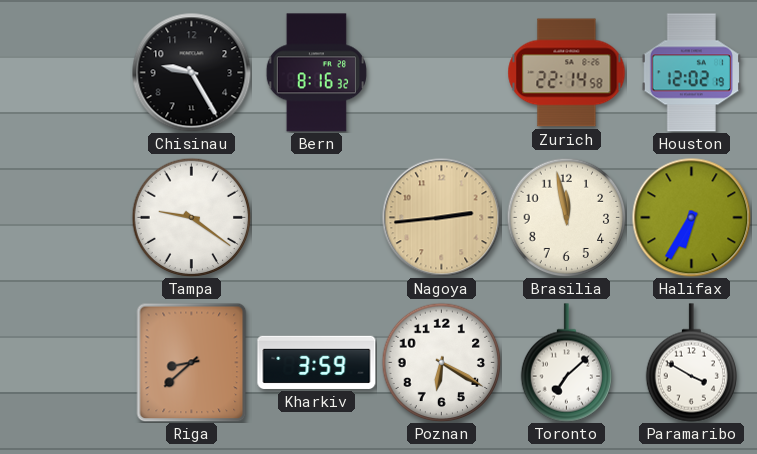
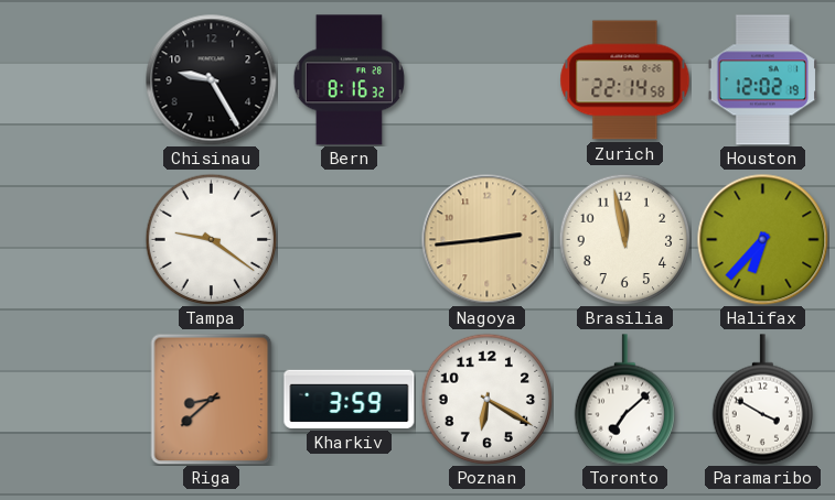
Halifax: 6:35 -> 6:37
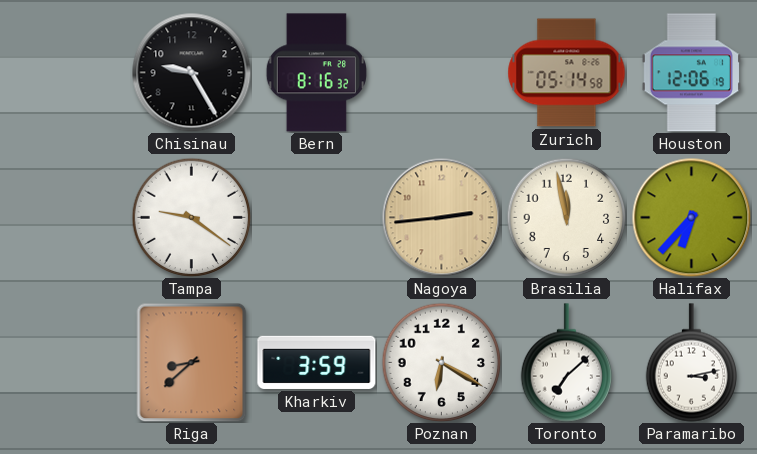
Zurich: 22:14 -> 05:14
Houston: 12:02 -> 12:06
Paramaribo: 3:50 -> 3:13
